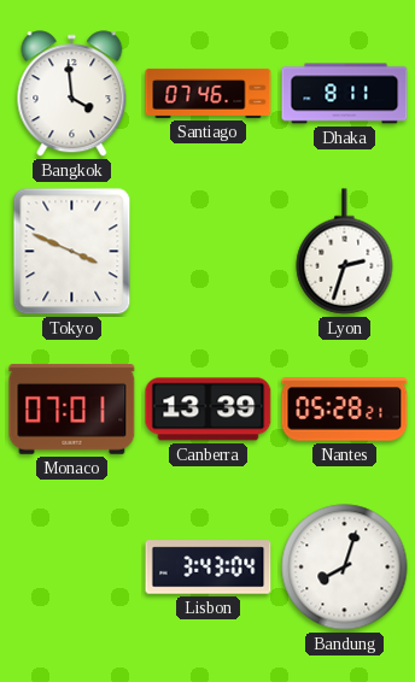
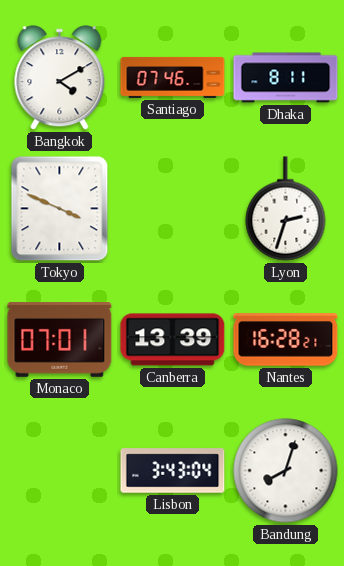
Bangkok: 3:59 -> 4:10
Nantes: 05:28 -> 16:28
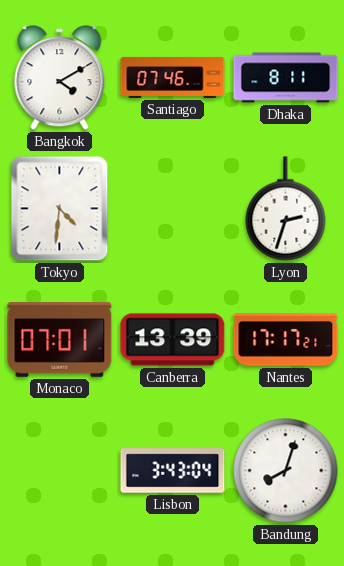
Tokyo: 3:49 -> 4:31
Nantes: 16:28 -> 17:17
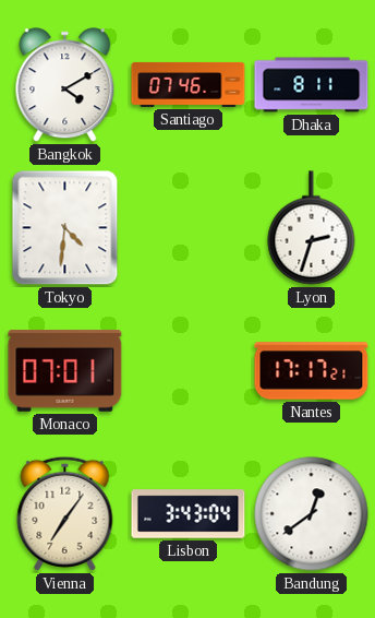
Canberra: 13:39 -> none
Vienna: none -> 7:06
Bandung: 8:03 -> 12:39
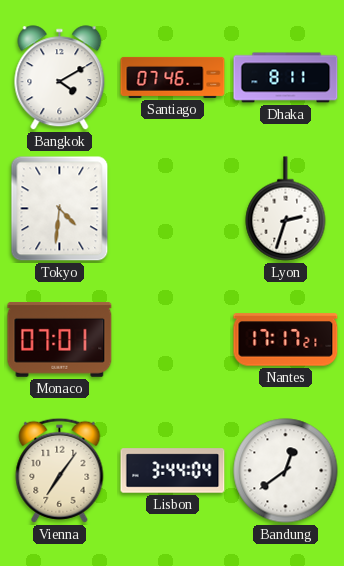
Lisbon: 3:43 -> 3:44
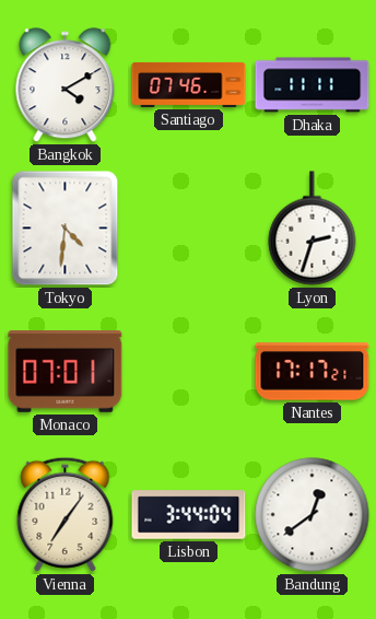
Dhaka: 8:11 -> 11:11
